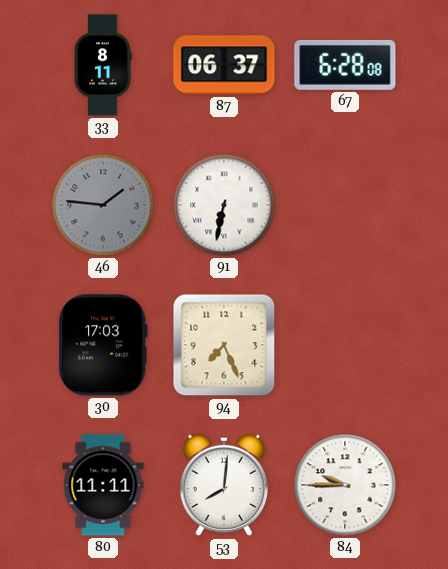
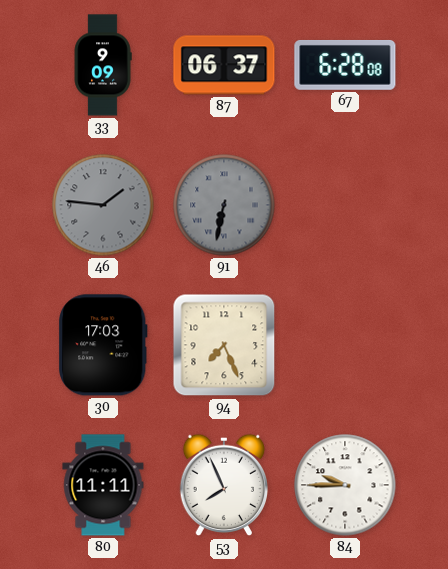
33: 8:11 -> 9:09
91 dial: white -> grey
53: 8:01 -> 7:56
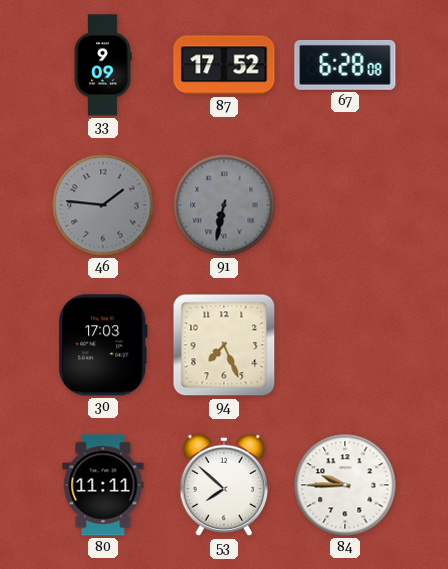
87: 06:37 -> 17:52
53: 7:56 -> 7:52
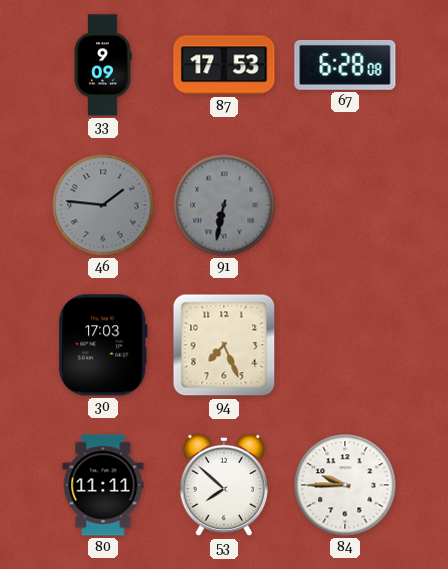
87: 17:52 -> 17:53
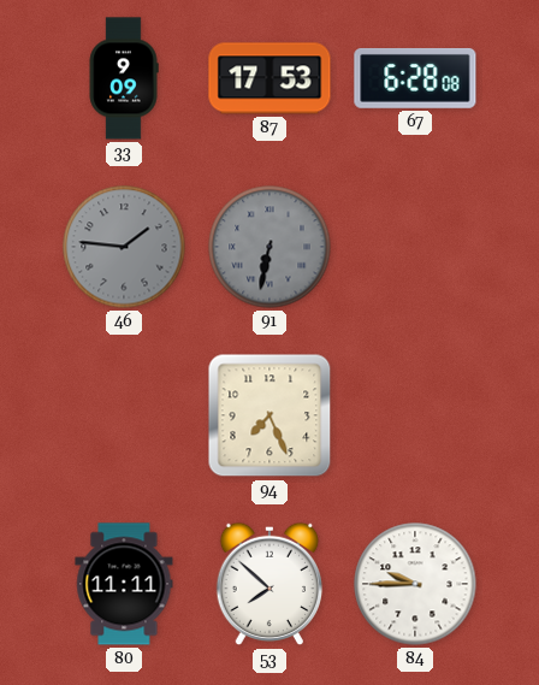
30: 17:03 -> none
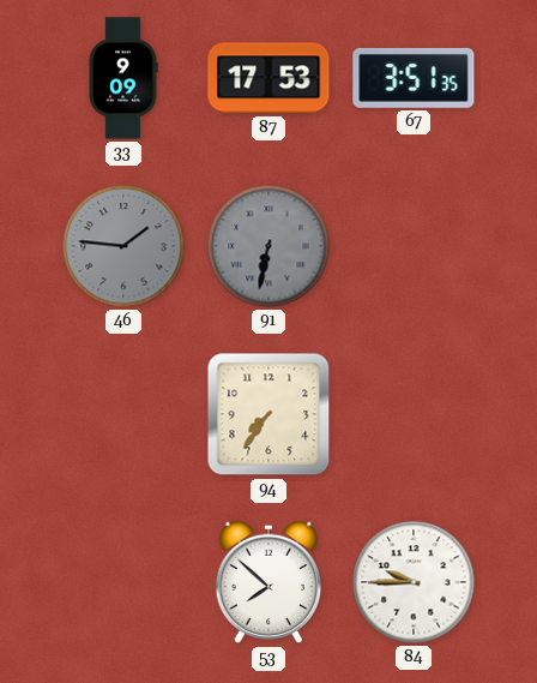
67: 6:28 -> 3:51
94: 7:26 -> 7:36
80: 11:11 -> none
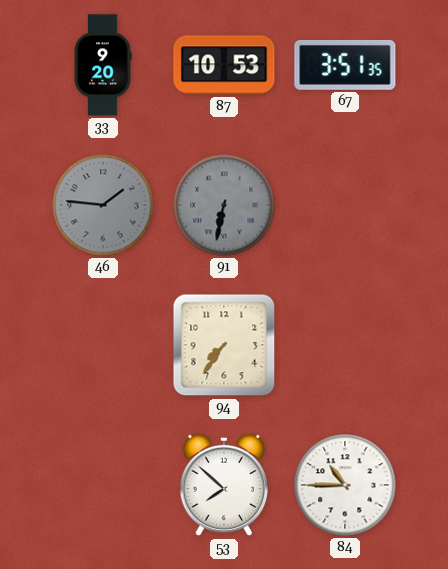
33: 9:09 -> 9:20
87: 17:53 -> 10:53
84: 9:45 -> 10:45
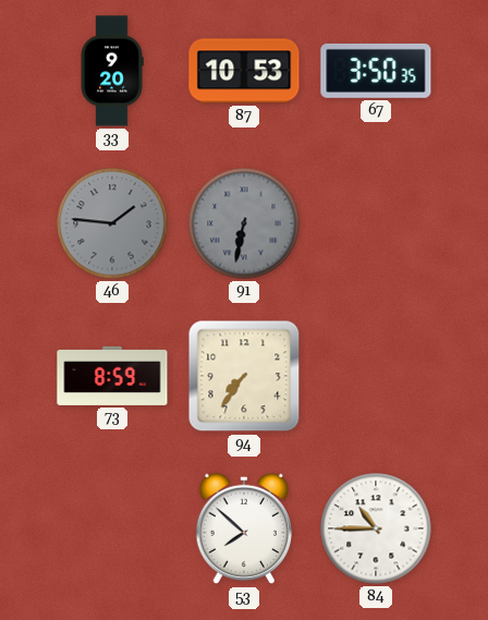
67: 3:51 -> 3:50
73: none -> 8:59
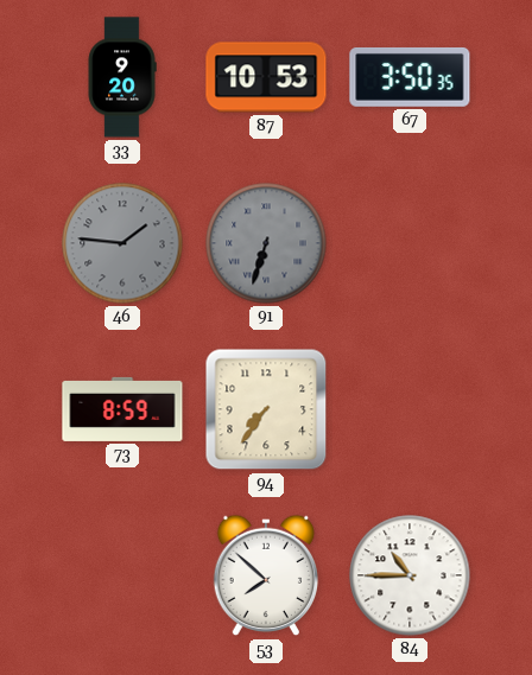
91: 6:32 -> 6:33
